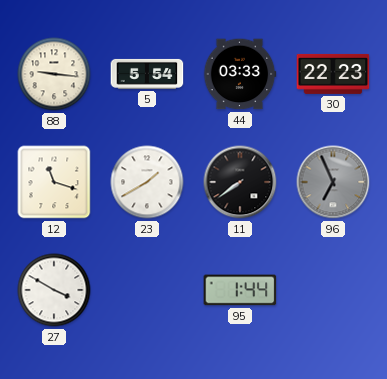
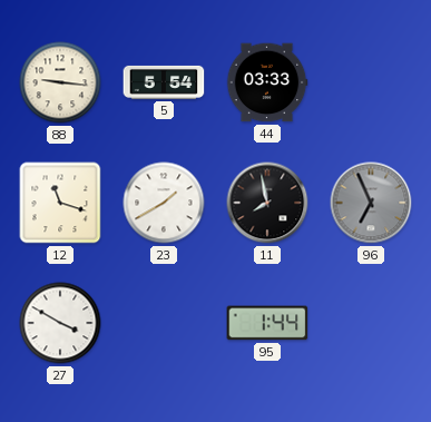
30: 22:23 -> none
11: 7:39 -> 7:58
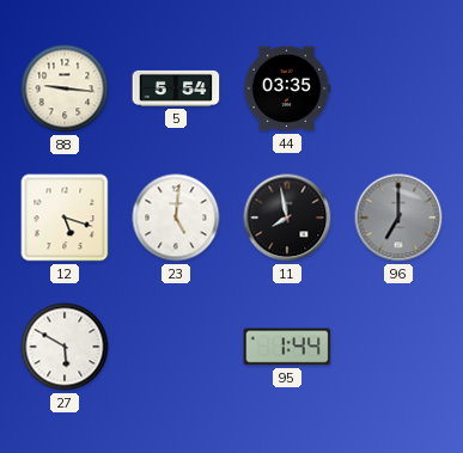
44: 03:33 -> 03:35
12: 11:18 -> 5:18
23: 1:40 -> 5:01
96: 6:56 -> 7:00
27: 3:50 -> 5:50
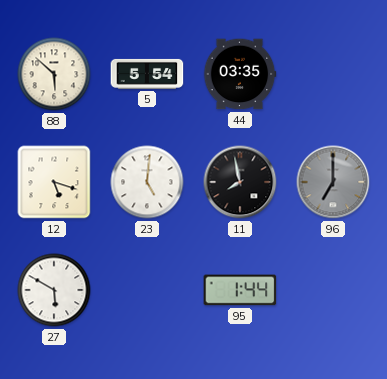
88: 9:16 -> 5:52
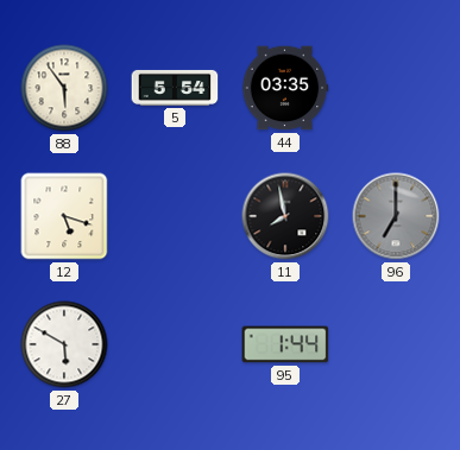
88: 5:52 -> 5:54
23: 5:01 -> none
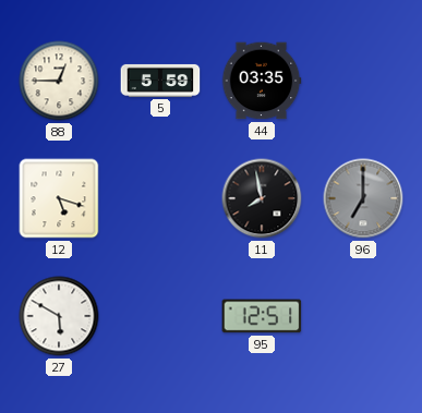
88: 5:54 -> 12:45
5: 5:54 -> 5:59
95: 1:44 -> 12:51
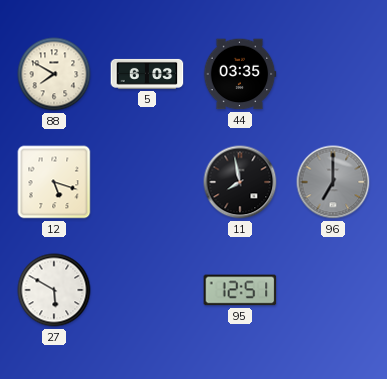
88: 12:45 -> 7:50
5: 5:59 -> 6:03
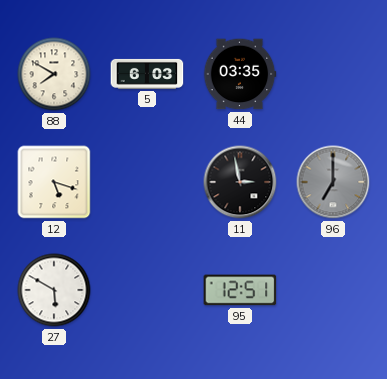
11: 7:58 -> 2:58
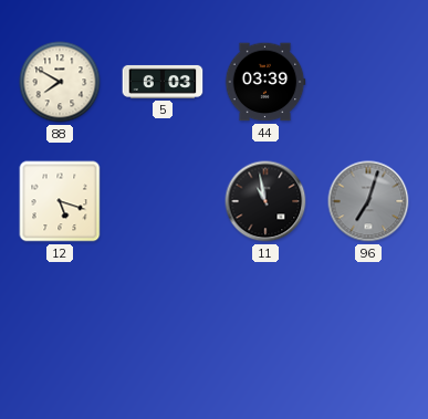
44: 03:35 -> 03:39
11: 2:58 -> 10:58
96: 7:00 -> 7:03
27: 5:50 -> none
95: 12:51 -> none
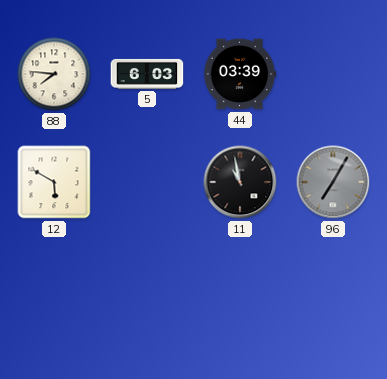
88: 7:50 -> 7:46
12: 5:18 -> 5:50
96: 7:03 -> 7:05
